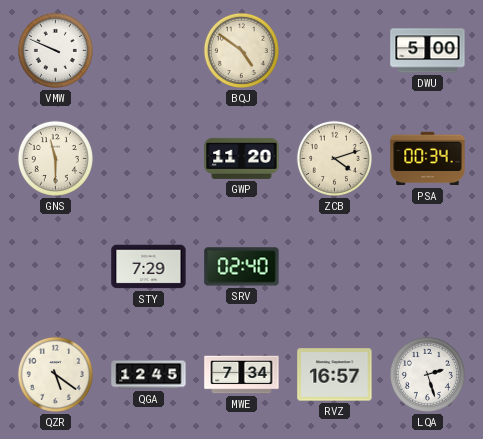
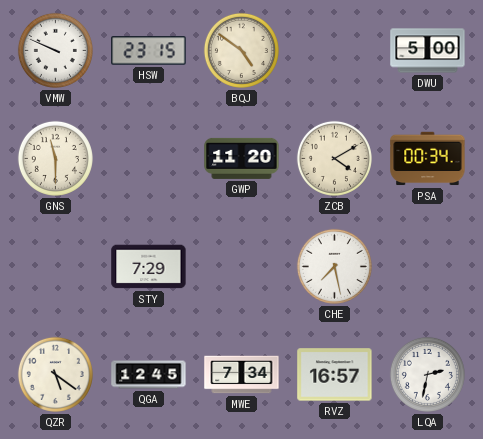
HSW: none -> 23:15
ZCB: 4:12 -> 4:10
SRV: 02:40 -> none
CHE: none -> 7:28
LQA: 2:27 -> 2:32
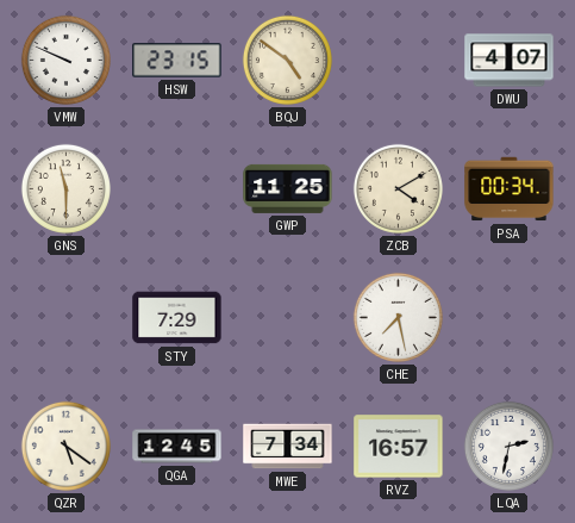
DWU: 5:00 -> 4:07
GWP: 11:20 -> 11:25
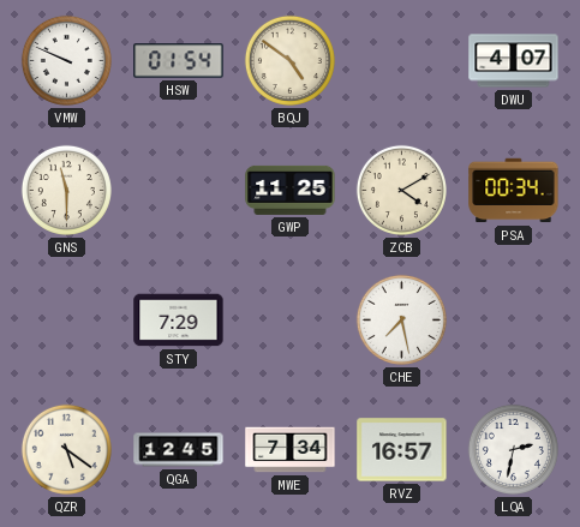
HSW: 23:15 -> 01:54
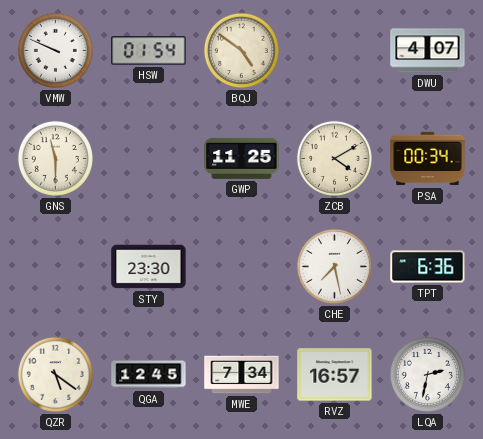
STY: 7:29 -> 23:30
TPT: none -> 6:36
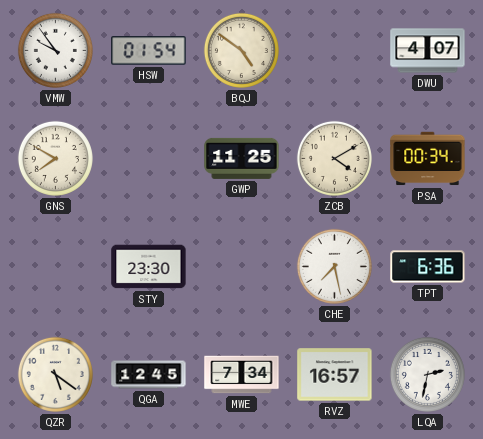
VMW: 9:49 -> 9:54
GNS: 11:30 -> 7:50
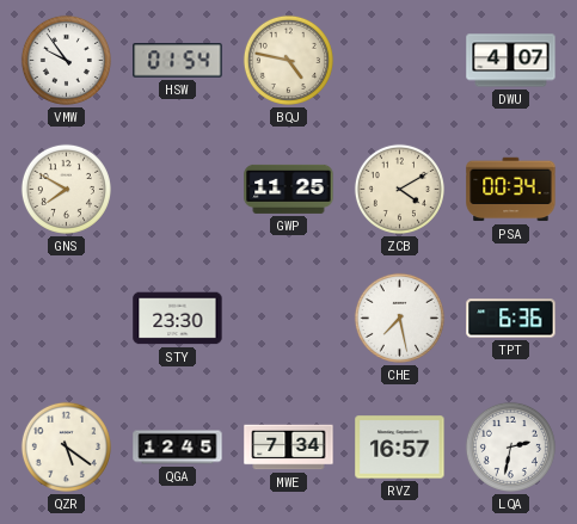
BQJ: 4:51 -> 4:47
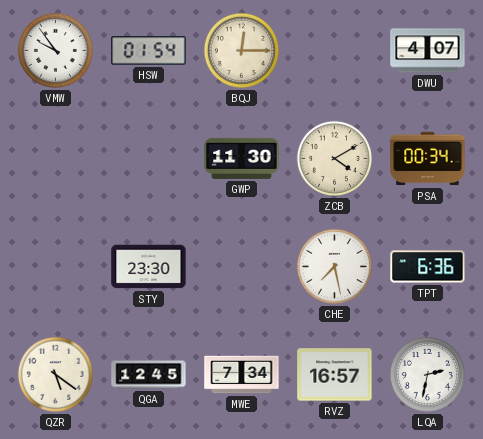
BQJ: 4:47 -> 12:15
GNS: 7:50 -> none
GWP: 11:25 -> 11:30
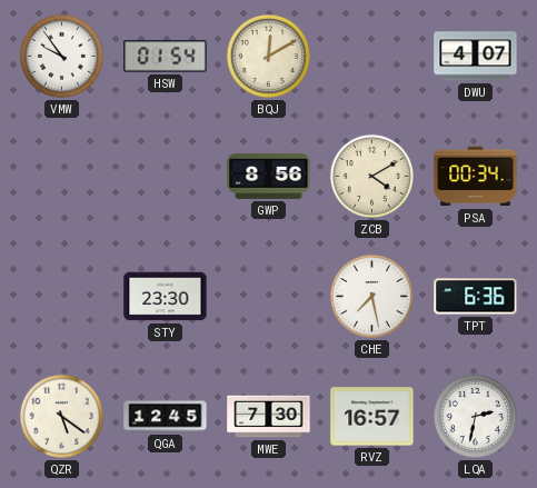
BQJ: 12:15 -> 12:10
GWP: 11:30 -> 8:56
MWE: 7:34 -> 7:30
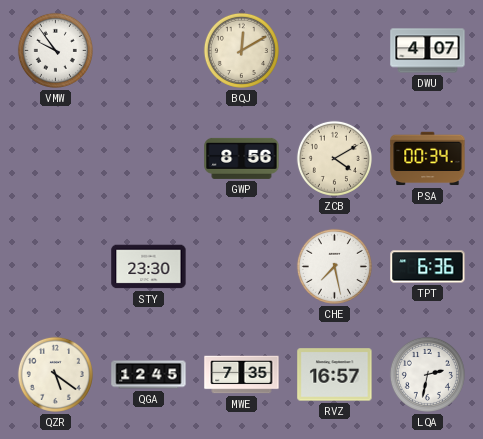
HSW: 01:54 -> none
MWE: 7:30 -> 7:35
